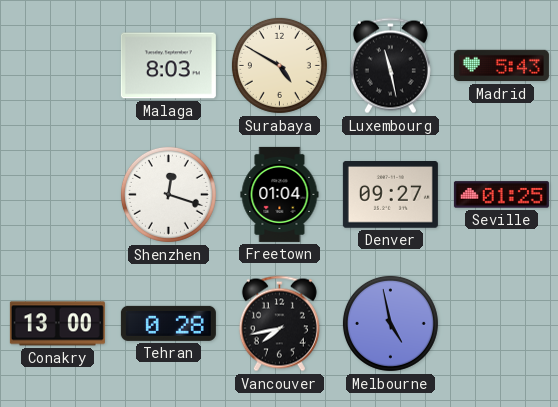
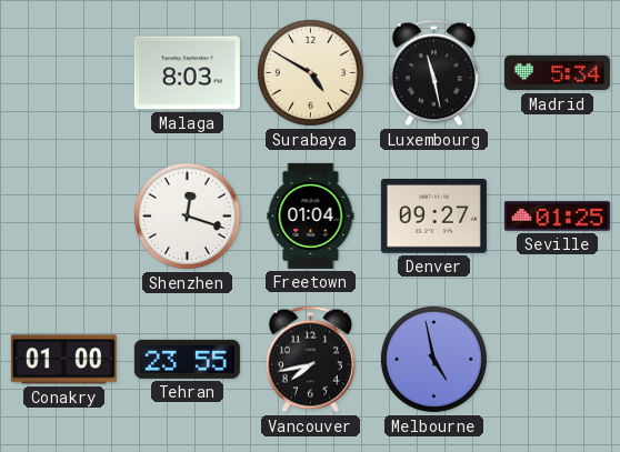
Madrid: 5:43 -> 5:34
Conakry: 13:00 -> 01:00
Tehran: 0:28 -> 23:55
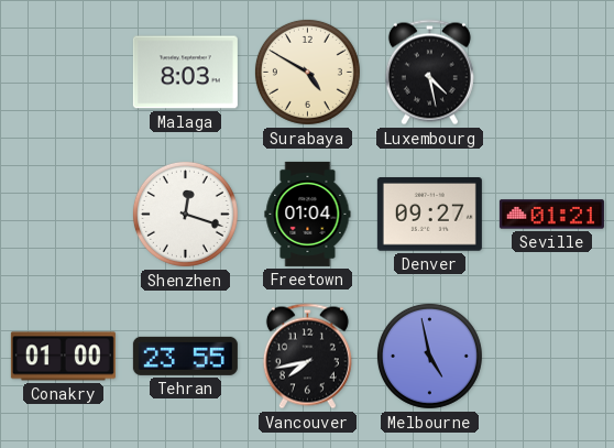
Luxembourg: 11:28 -> 4:28
Madrid: 5:34 -> none
Seville: 01:25 -> 01:21
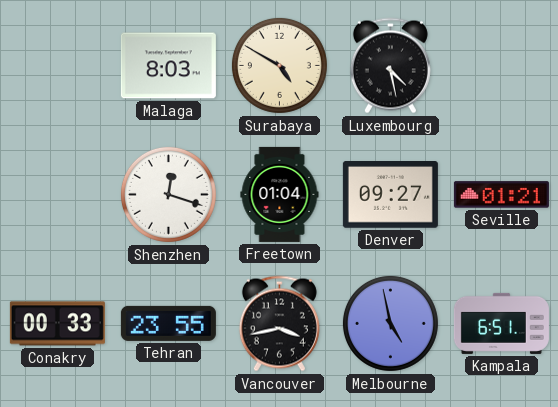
Conakry: 01:00 -> 00:33
Vancouver: 7:43 -> 3:43
Kampala: none -> 6:51
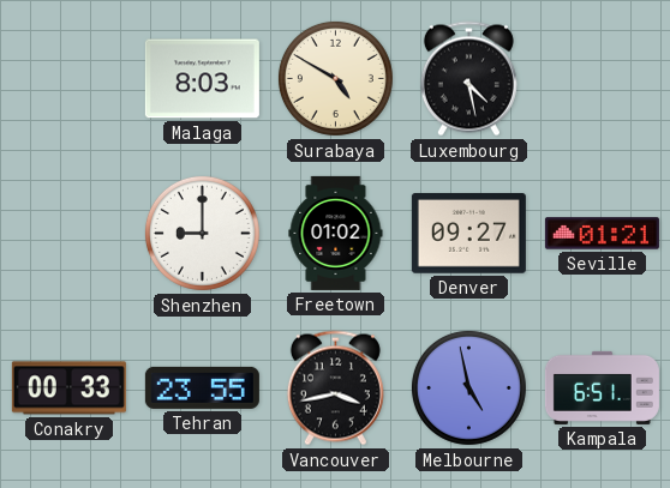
Shenzhen: 12:18 -> 9:00
Freetown: 01:04 -> 01:02
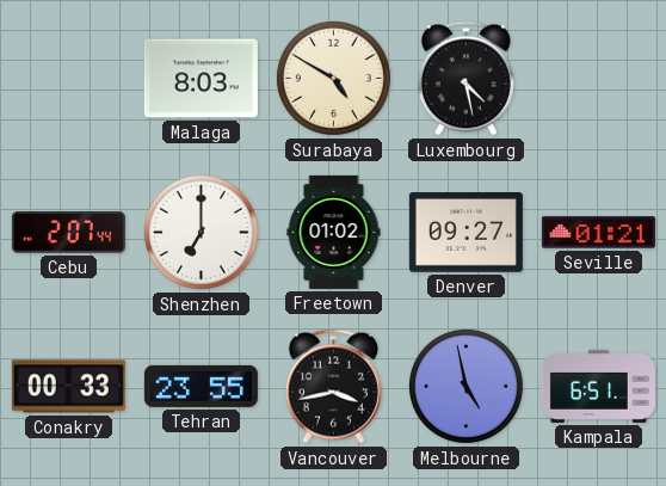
Cebu: none -> 2:07
Shenzhen: 9:00 -> 7:00
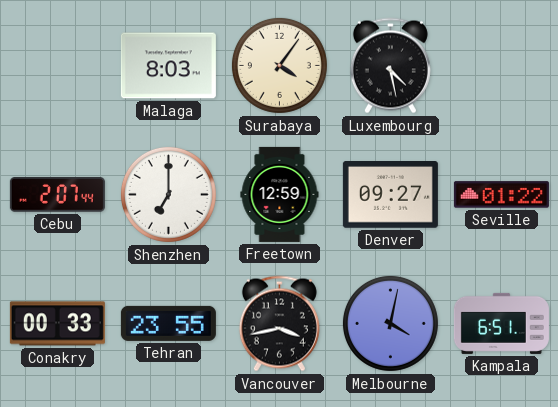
Surabaya: 4:50 -> 4:06
Freetown: 01:02 -> 12:59
Seville: 01:21 -> 01:22
Melbourne: 4:58 -> 4:02
